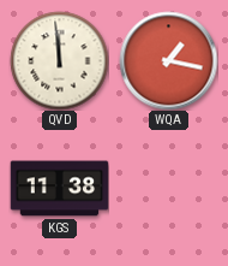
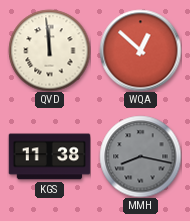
WQA: 1:17 -> 12:52
MMH: none -> 8:17
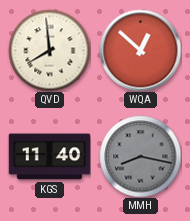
QVD: 11:59 -> 7:59
KGS: 11:38 -> 11:40
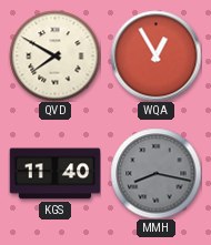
QVD: 7:59 -> 7:50
WQA: 12:52 -> 12:55
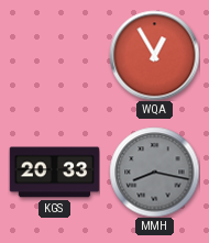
QVD: 7:50 -> none
KGS: 11:40 -> 20:33
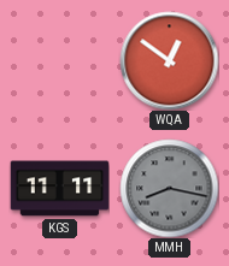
WQA: 12:55 -> 12:51
KGS: 20:33 -> 11:11
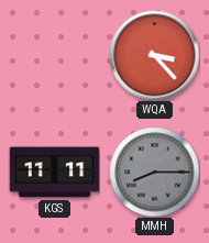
WQA: 12:51 -> 3:23
MMH: 8:17 -> 8:15
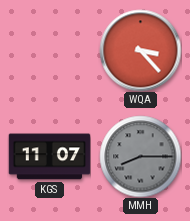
KGS: 11:11 -> 11:07
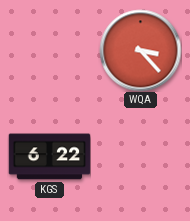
KGS: 11:07 -> 6:22
MMH: 8:15 -> none
